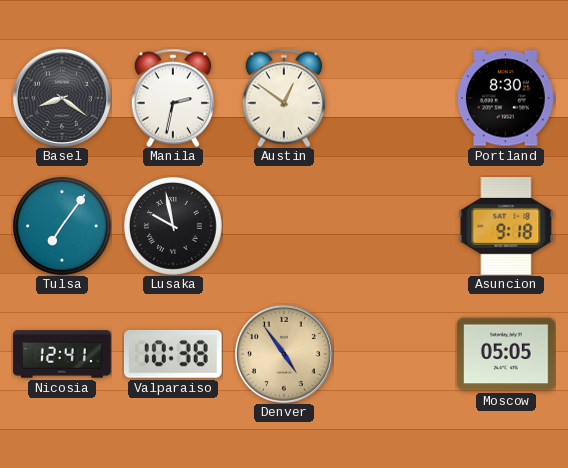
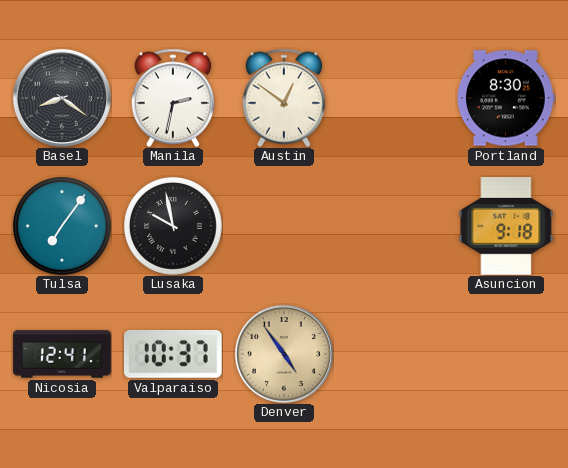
Valparaiso: 10:38 -> 10:37
Moscow: 05:05 -> none
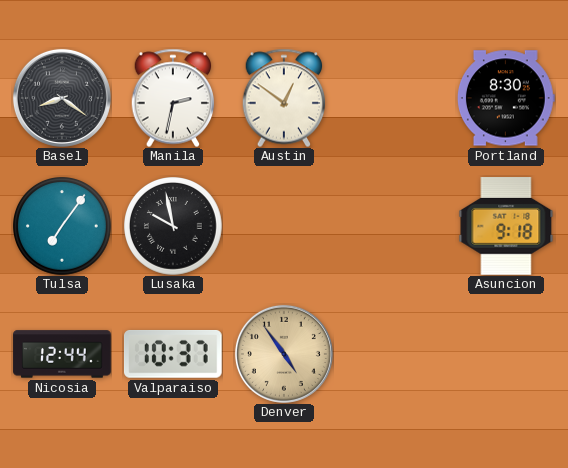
Nicosia: 12:41 -> 12:44
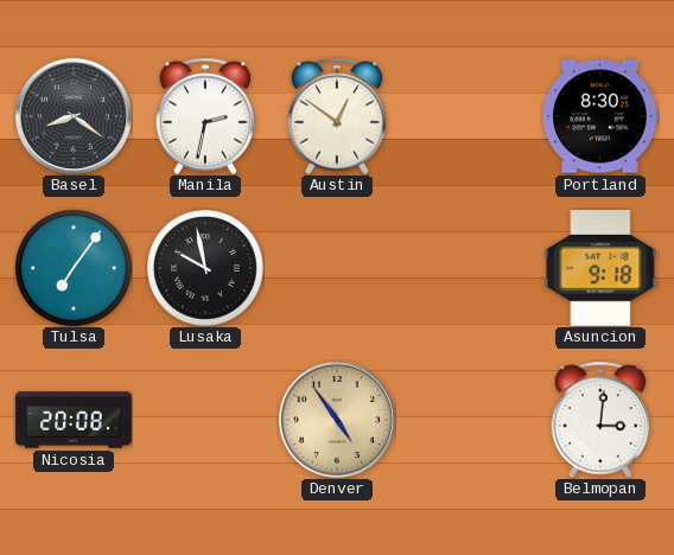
Nicosia: 12:44 -> 20:08
Valparaiso: 10:37 -> none
Belmopan: none -> 3:01
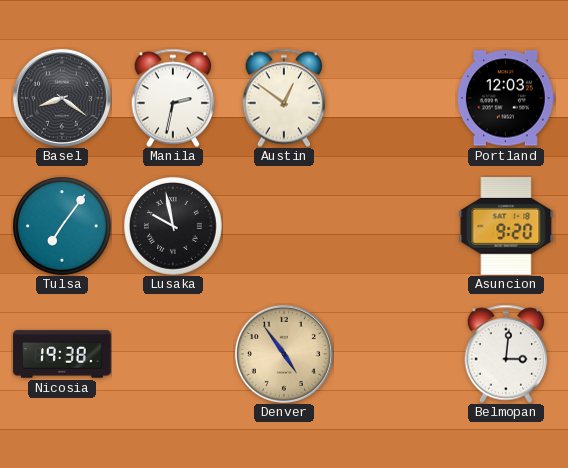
Portland: 8:30 -> 12:03
Asuncion: 9:18 -> 9:20
Nicosia: 20:08 -> 19:38
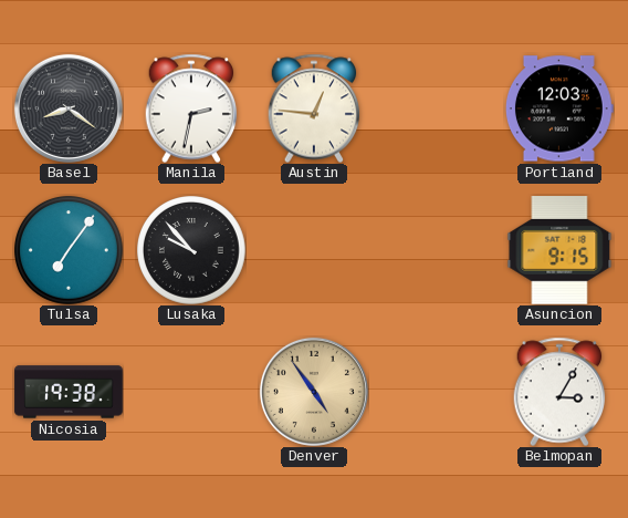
Austin: 12:51 -> 12:46
Lusaka: 9:58 -> 9:53
Asuncion: 9:20 -> 9:15
Belmopan: 3:01 -> 3:05
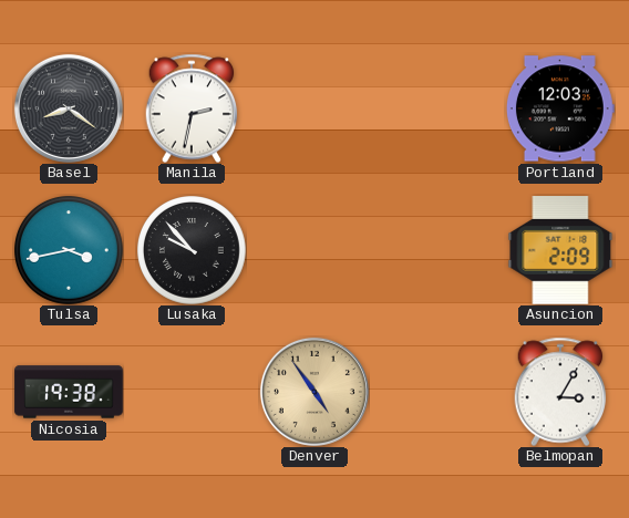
Austin: 12:46 -> none
Tulsa: 7:06 -> 3:43
Asuncion: 9:15 -> 2:09
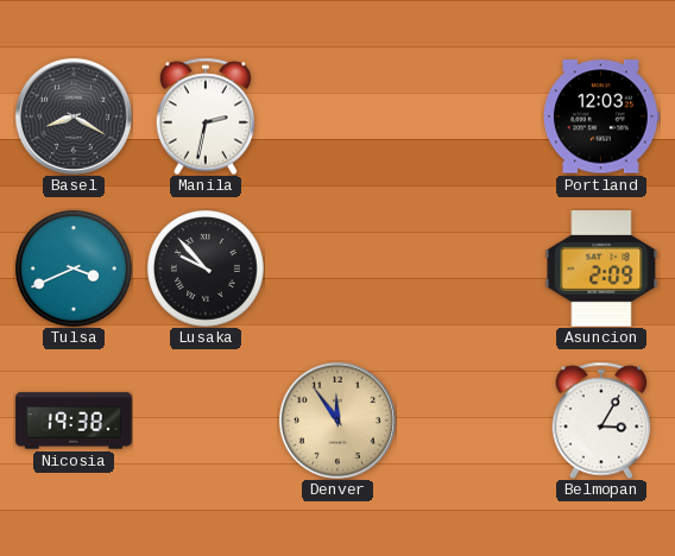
Basel: 8:21 -> 8:20
Tulsa: 3:43 -> 3:41
Denver: 4:54 -> 11:54
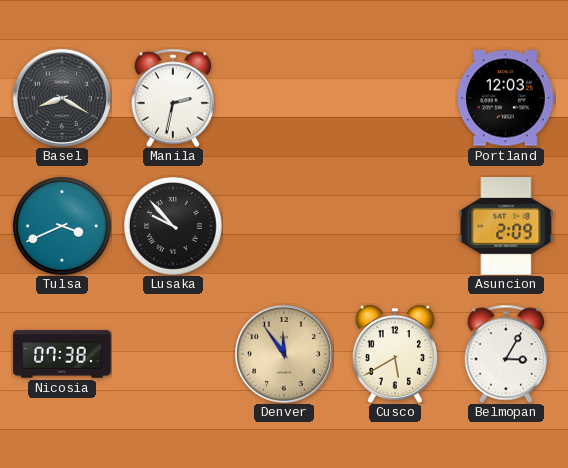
Nicosia: 19:38 -> 07:38
Cusco: none -> 5:40
